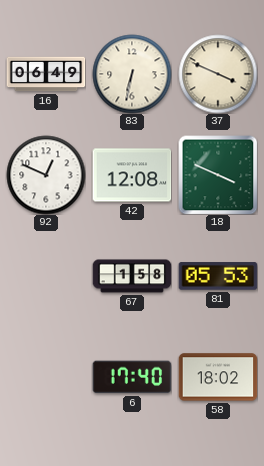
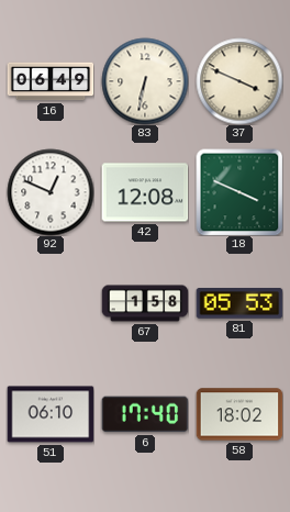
51: none -> 06:10
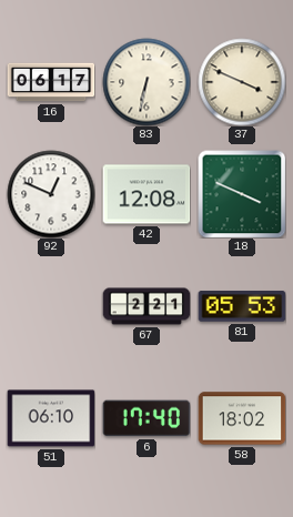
16: 06:49 -> 06:17
67: 1:58 -> 2:21
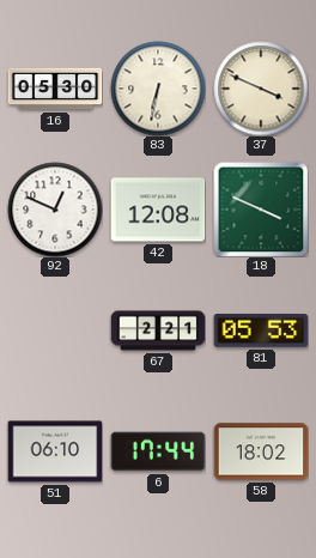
16: 06:17 -> 05:30
6: 17:40 -> 17:44
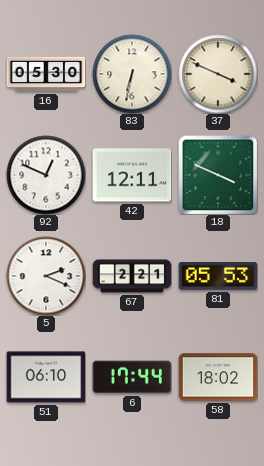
42: 12:08 -> 12:11
5: none -> 2:19
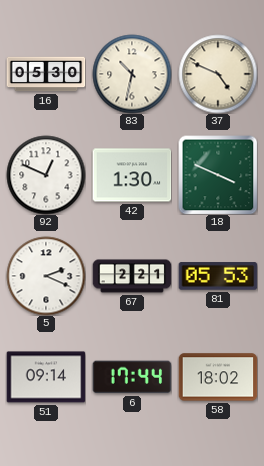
83: 6:32 -> 10:32
37: 3:49 -> 4:49
42: 12:11 -> 1:30
51: 06:10 -> 09:14
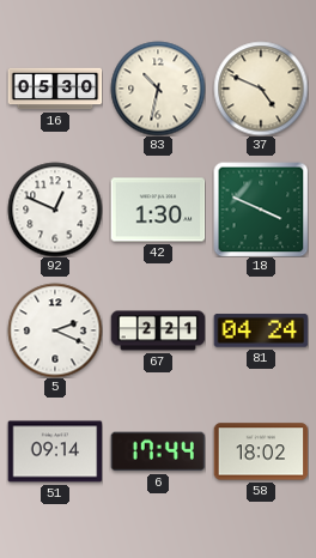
81: 05:53 -> 04:24
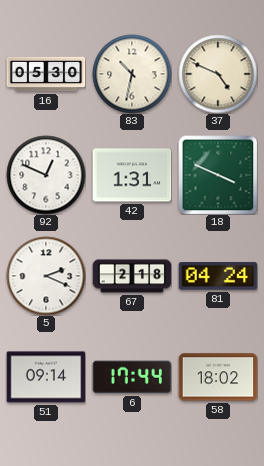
42: 1:30 -> 1:31
67: 2:21 -> 2:18
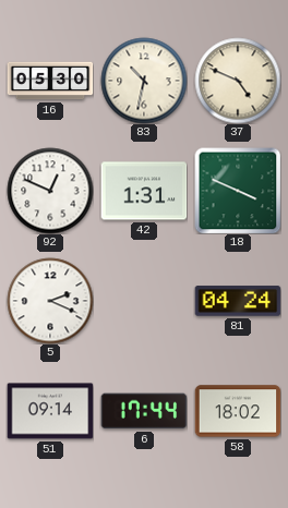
67: 2:18 -> none
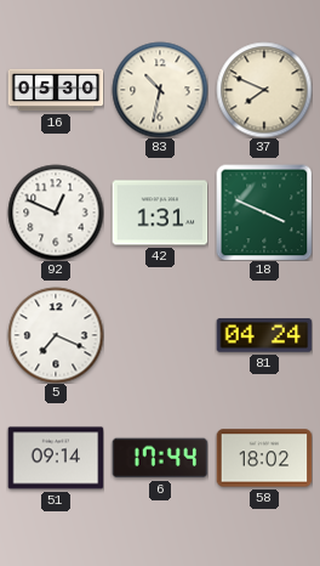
37: 4:49 -> 7:49
5: 2:19 -> 7:19
